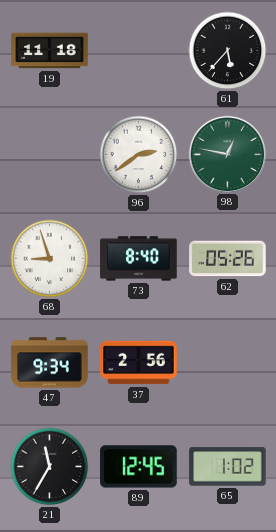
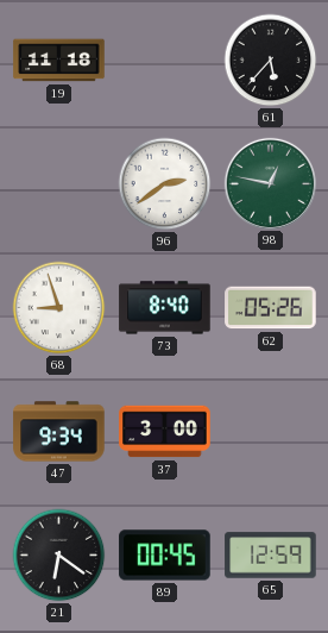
37: 2:56 -> 3:00
21: 11:35 -> 6:21
89: 12:45 -> 00:45
65: 1:02 -> 12:59
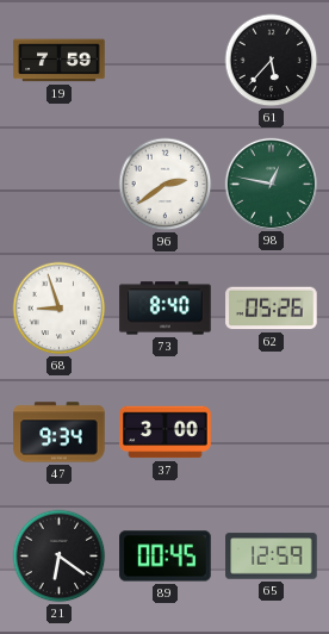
19: 11:18 -> 7:59
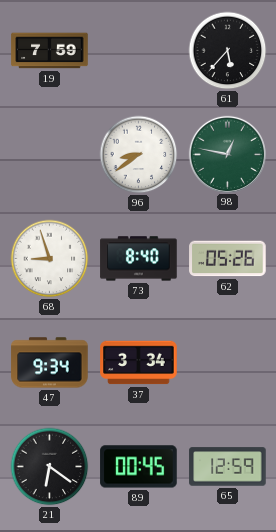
96: 2:39 -> 8:39
37: 3:00 -> 3:34
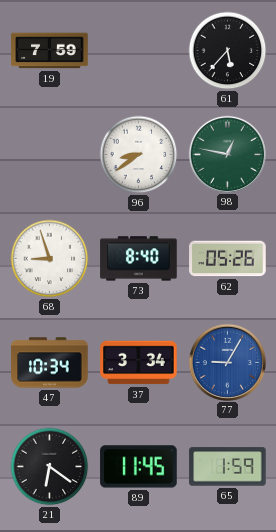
47: 9:34 -> 10:34
77: none -> 9:05
89: 00:45 -> 11:45
65: 12:59 -> 1:59
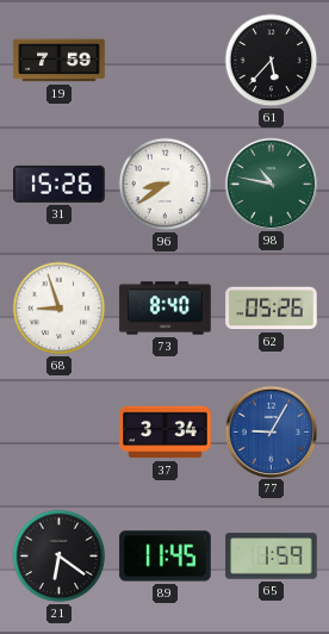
31: none -> 15:26
98: 12:47 -> 10:47
47: 10:34 -> none
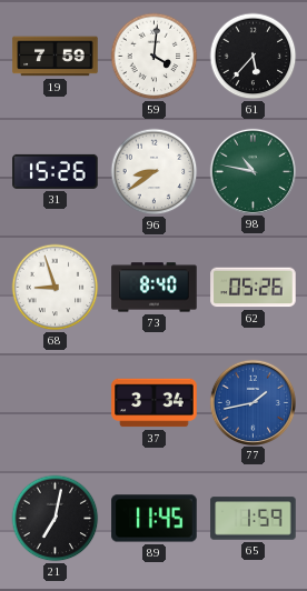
59: none -> 4:01
77: 9:05 -> 1:43
21: 6:21 -> 7:02
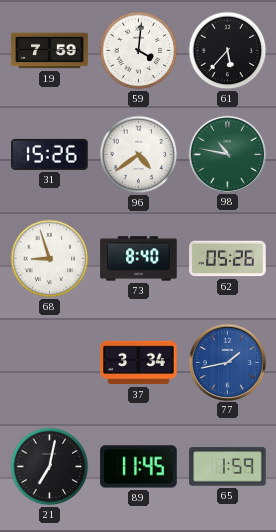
96: 8:39 -> 4:39
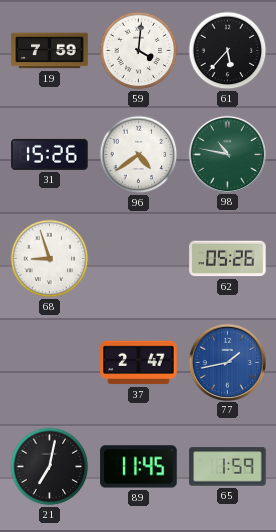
73: 8:40 -> none
37: 3:34 -> 2:47
